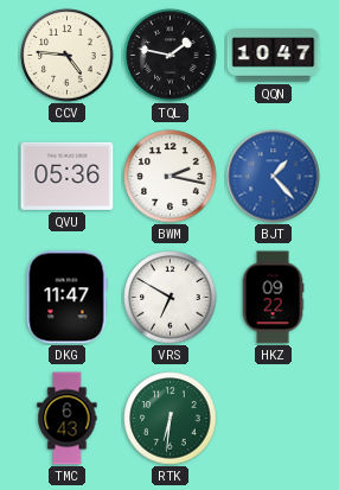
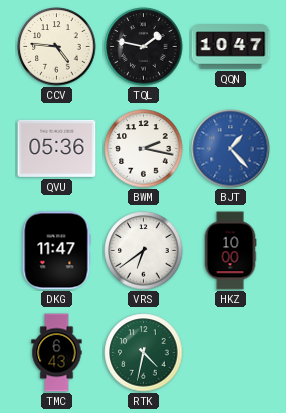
VRS: 6:50 -> 6:39
HKZ: 09:22 -> 10:00
RTK: 6:31 -> 4:32
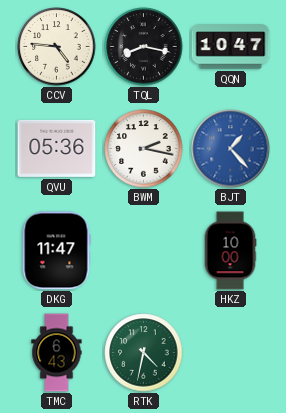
TQL: 1:47 -> 8:17
VRS: 6:39 -> none
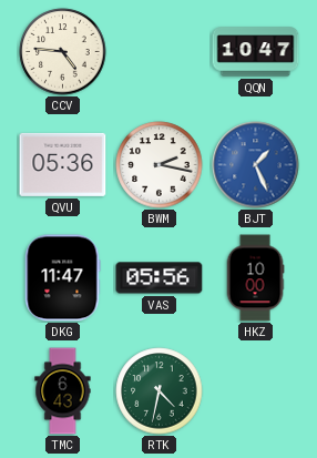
TQL: 8:17 -> none
BJT: 1:23 -> 1:26
VAS: none -> 05:56
